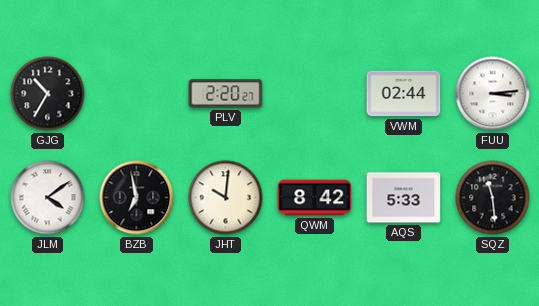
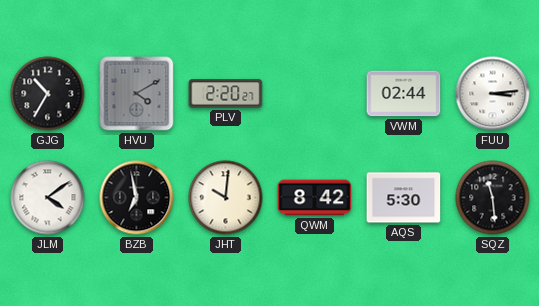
HVU: none -> 4:10
AQS: 5:33 -> 5:30
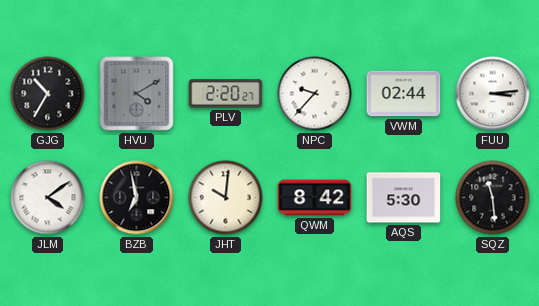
NPC: none -> 9:37
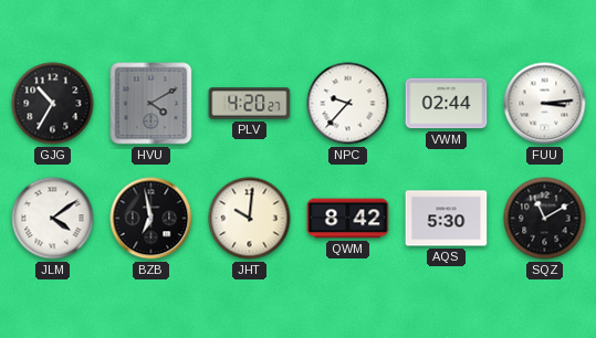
PLV: 2:20 -> 4:20
SQZ: 11:29 -> 11:10
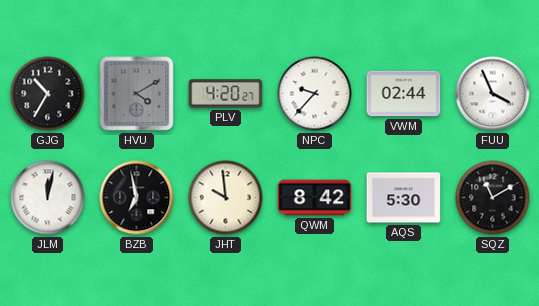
FUU: 3:14 -> 3:56
JLM: 4:09 -> 12:02
JHT: 10:01 -> 9:59
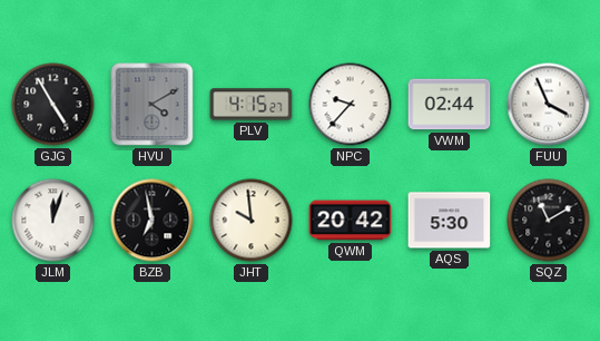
GJG: 10:35 -> 4:55
PLV: 4:20 -> 4:15
JLM: 12:02 -> 12:03
QWM: 8:42 -> 20:42
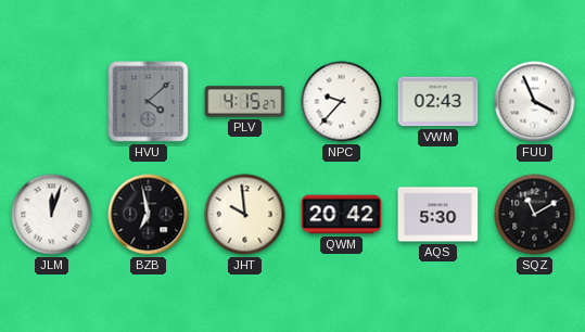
GJG: 4:55 -> none
HVU: 4:10 -> 4:08
VWM: 02:44 -> 02:43
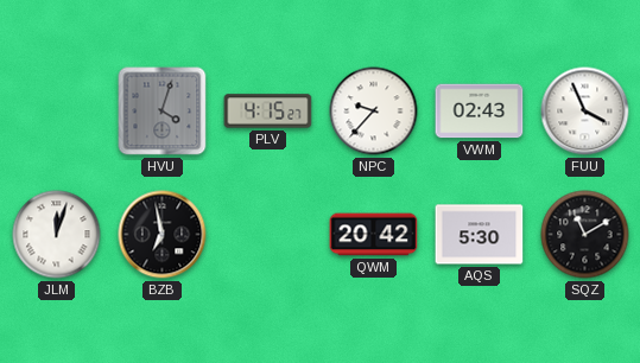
HVU: 4:08 -> 4:03
JHT: 9:59 -> none
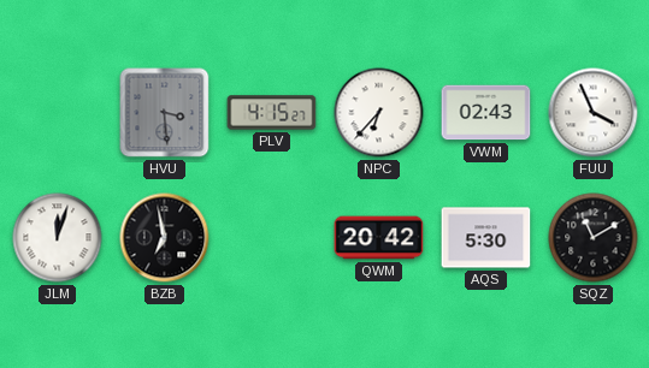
HVU: 4:03 -> 3:29
NPC: 9:37 -> 6:37
